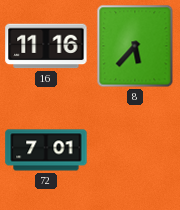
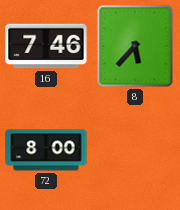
16: 11:16 -> 7:46
72: 7:01 -> 8:00
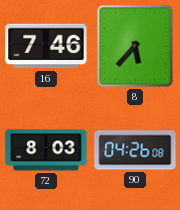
72: 8:00 -> 8:03
90: none -> 04:26
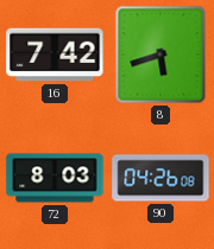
16: 7:46 -> 7:42
8: 5:37 -> 5:42
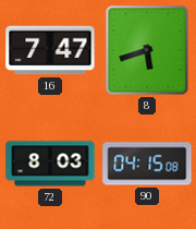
16: 7:42 -> 7:47
90: 04:26 -> 04:15
